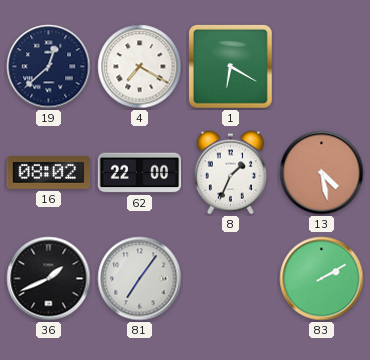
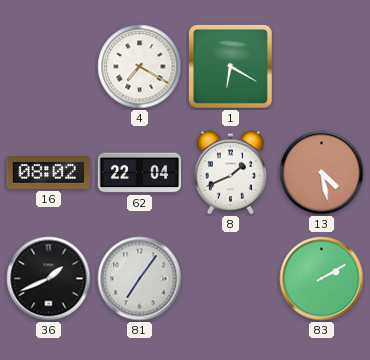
19: 12:38 -> none
62: 22:00 -> 22:04
8: 1:34 -> 1:41
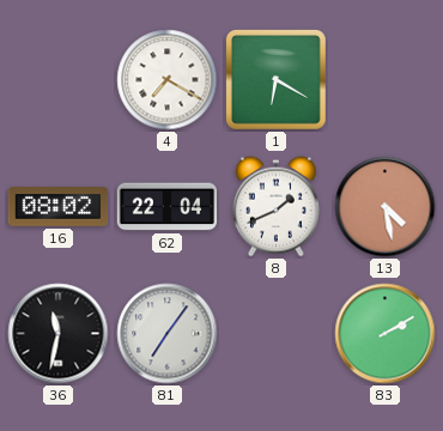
36: 1:41 -> 11:32
